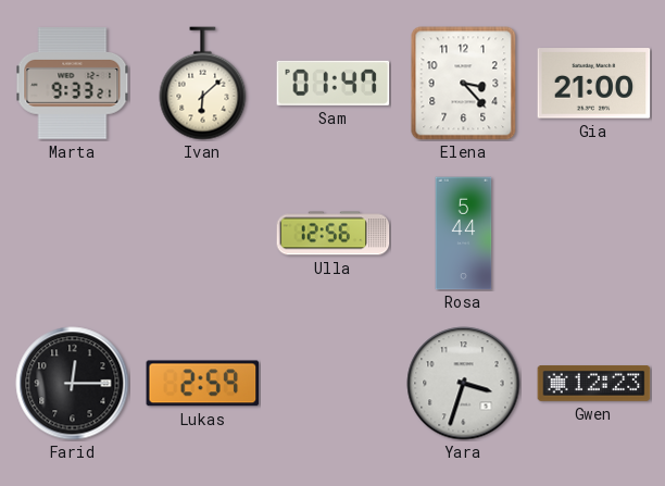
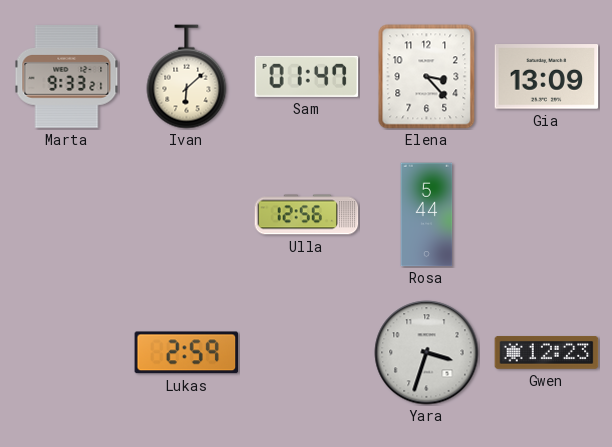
Gia: 21:00 -> 13:09
Farid: 12:15 -> none
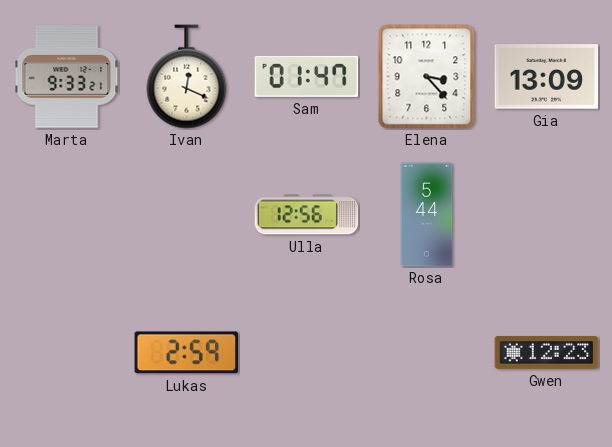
Ivan: 6:08 -> 12:19
Yara: 3:33 -> none
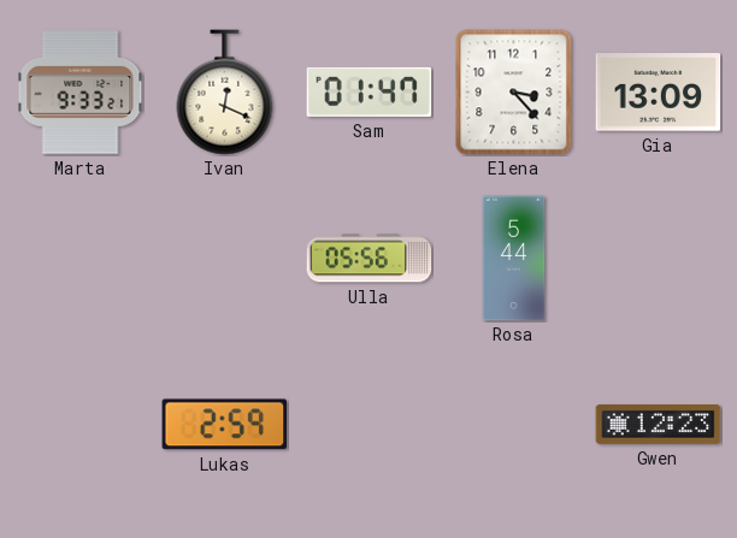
Ulla: 12:56 -> 05:56
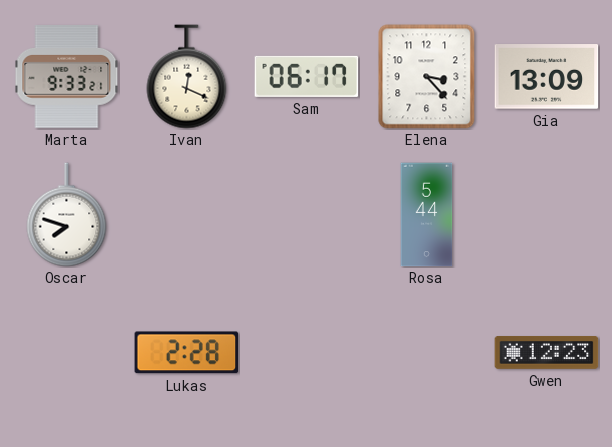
Sam: 01:47 -> 06:17
Oscar: none -> 7:48
Ulla: 05:56 -> none
Lukas: 2:59 -> 2:28
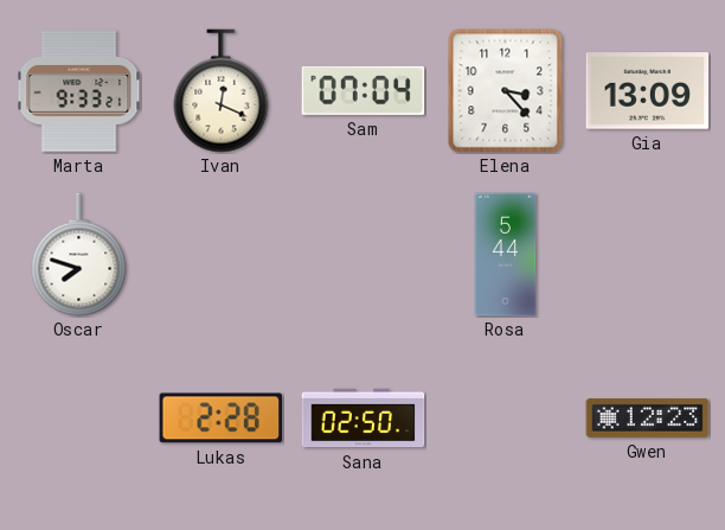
Sam: 06:17 -> 07:04
Sana: none -> 02:50
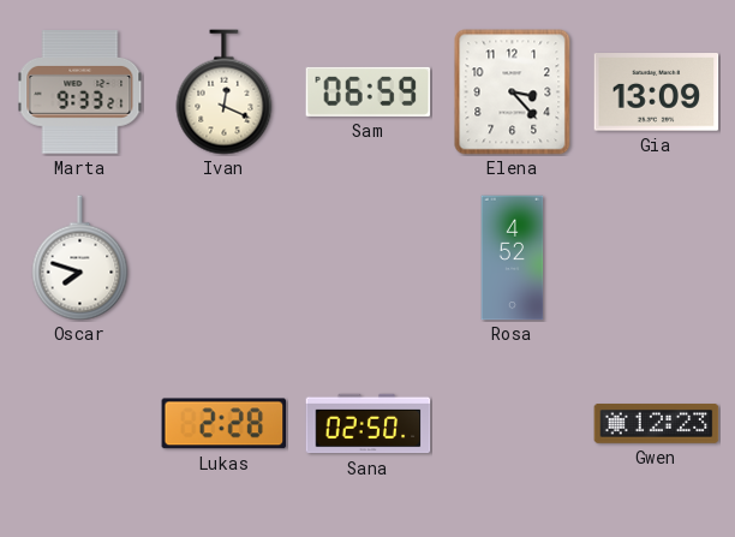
Sam: 07:04 -> 06:59
Rosa: 5:44 -> 4:52
